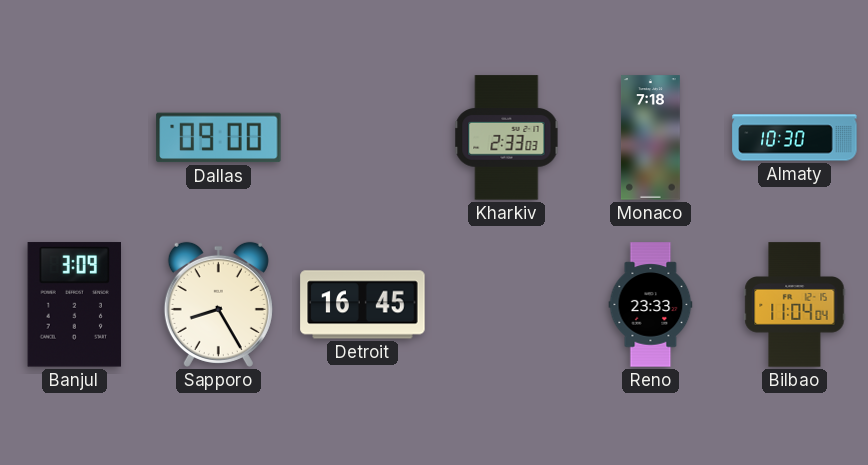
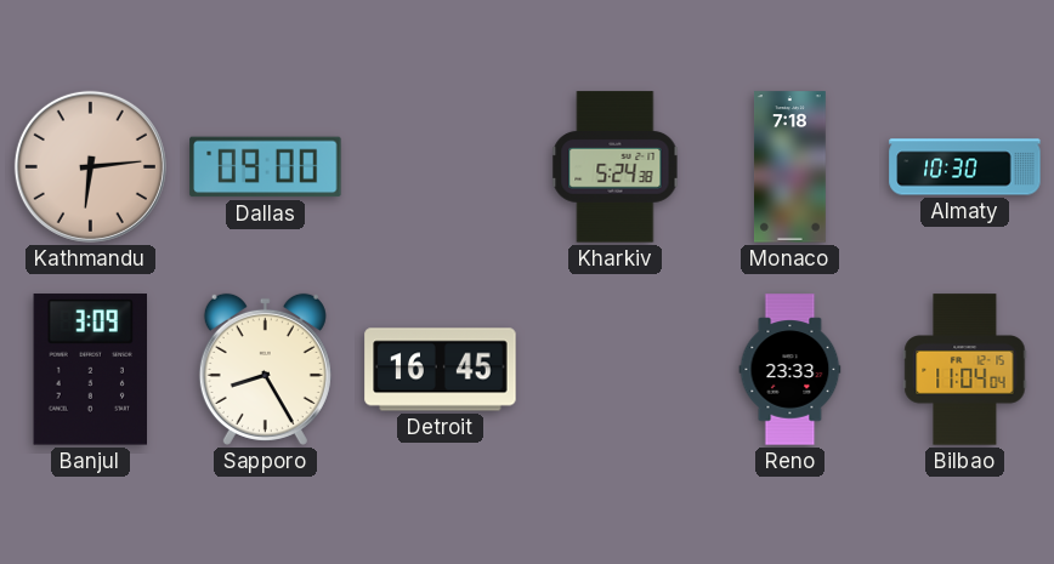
Kathmandu: none -> 6:14
Kharkiv: 2:33 -> 5:24
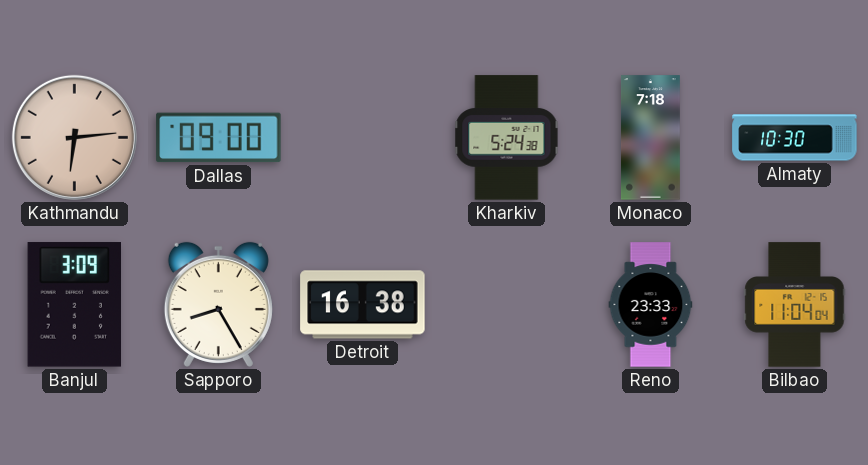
Detroit: 16:45 -> 16:38
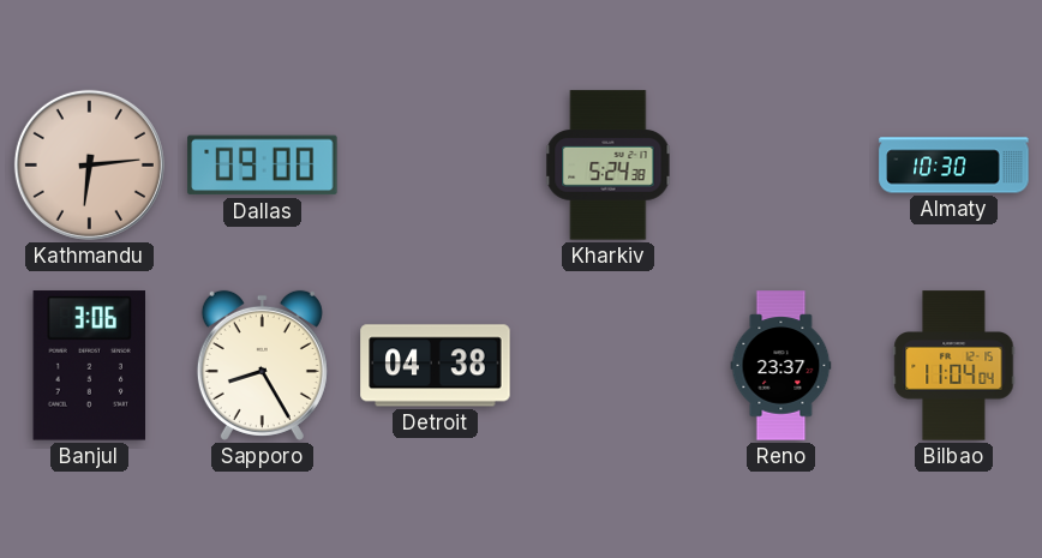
Monaco: 7:18 -> none
Banjul: 3:09 -> 3:06
Detroit: 16:38 -> 04:38
Reno: 23:33 -> 23:37
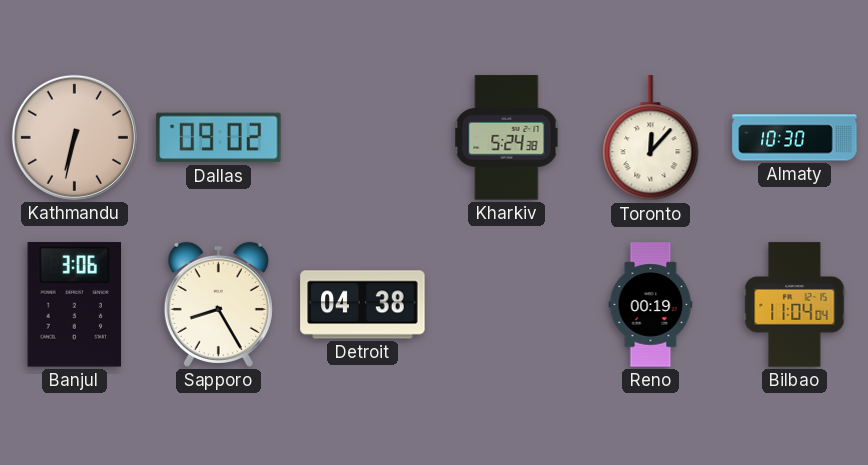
Kathmandu: 6:14 -> 6:32
Dallas: 09:00 -> 09:02
Toronto: none -> 12:07
Reno: 23:37 -> 00:19
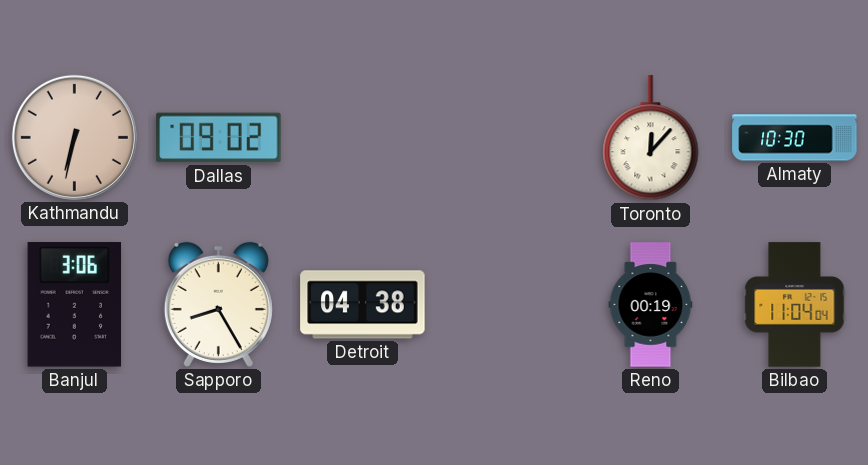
Kharkiv: 5:24 -> none
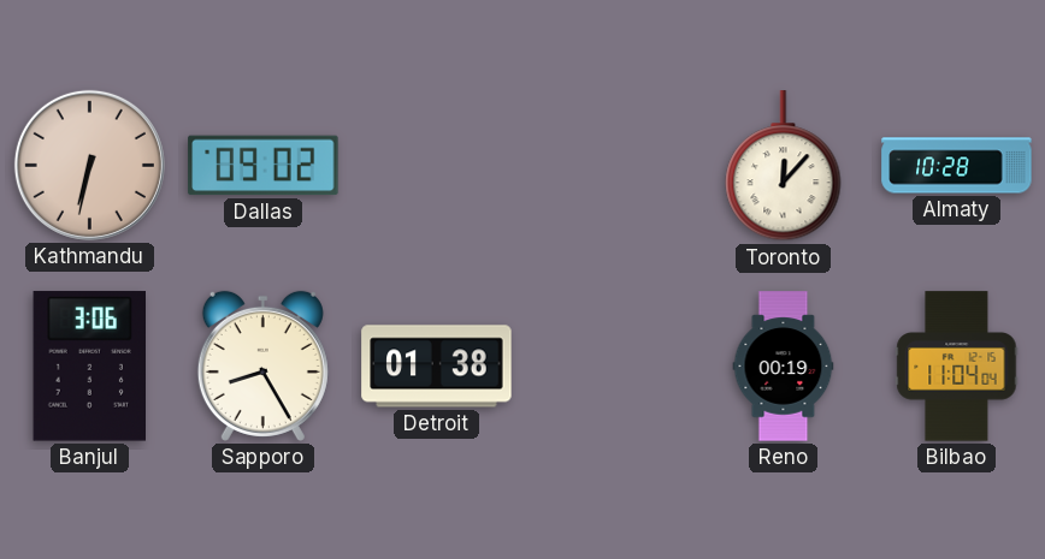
Almaty: 10:30 -> 10:28
Detroit: 04:38 -> 01:38
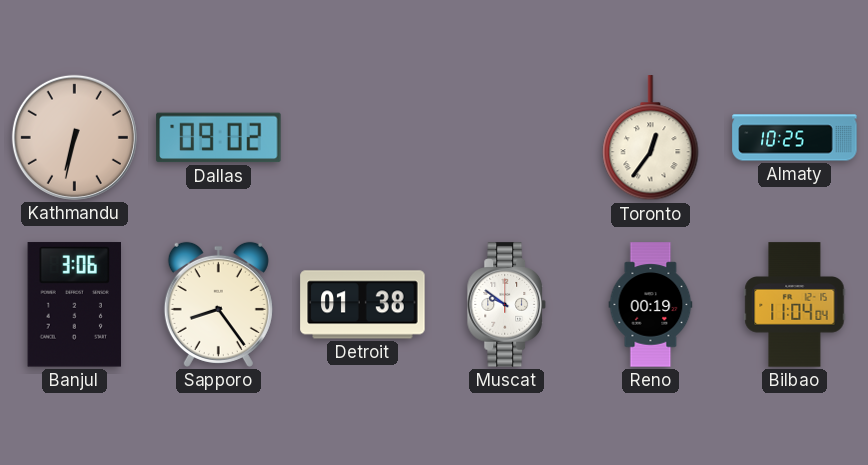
Toronto: 12:07 -> 12:36
Almaty: 10:28 -> 10:25
Sapporo: 8:25 -> 8:24
Muscat: none -> 9:51
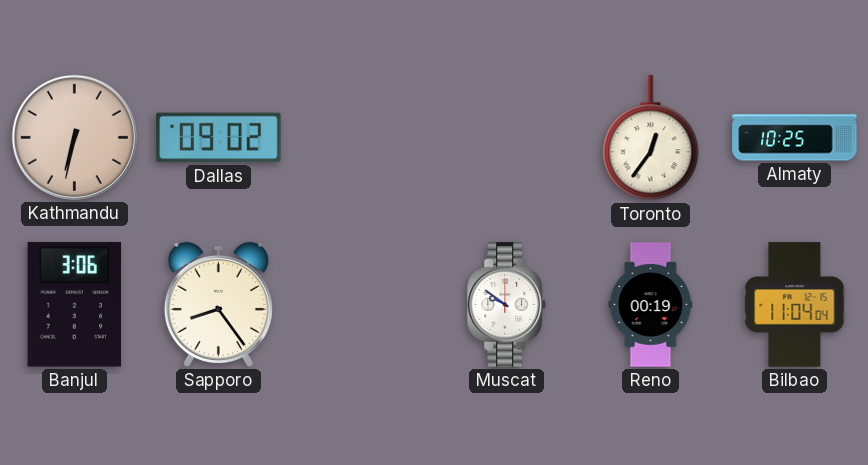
Detroit: 01:38 -> none
